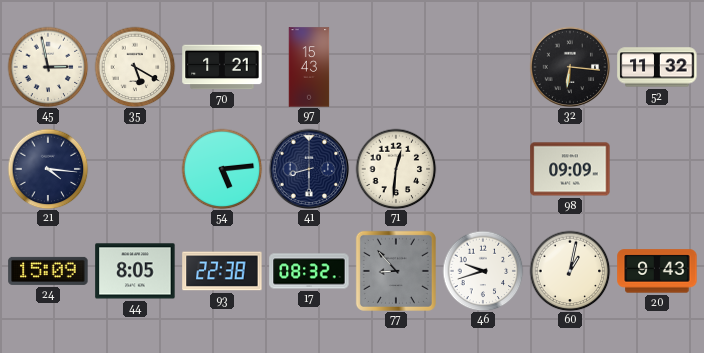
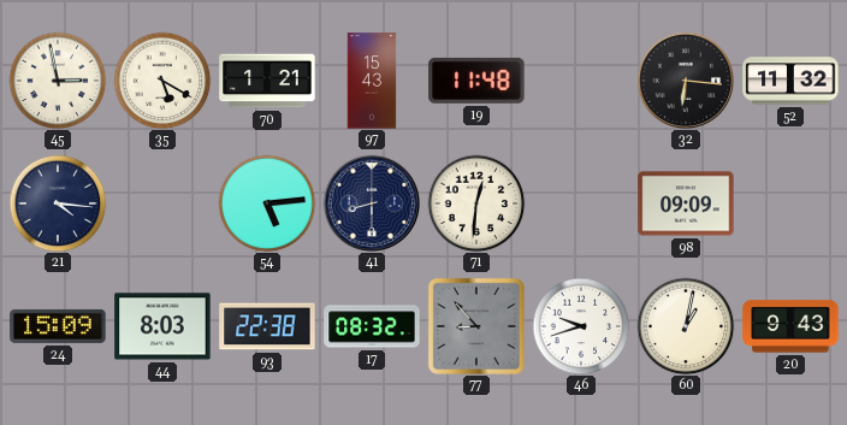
19: none -> 11:48
44: 8:05 -> 8:03
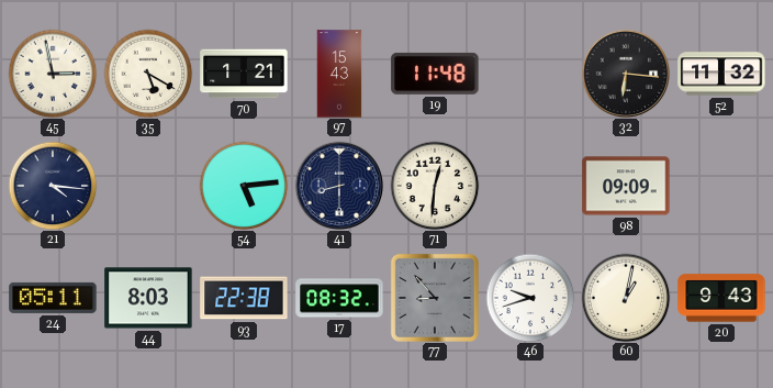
24: 15:09 -> 05:11
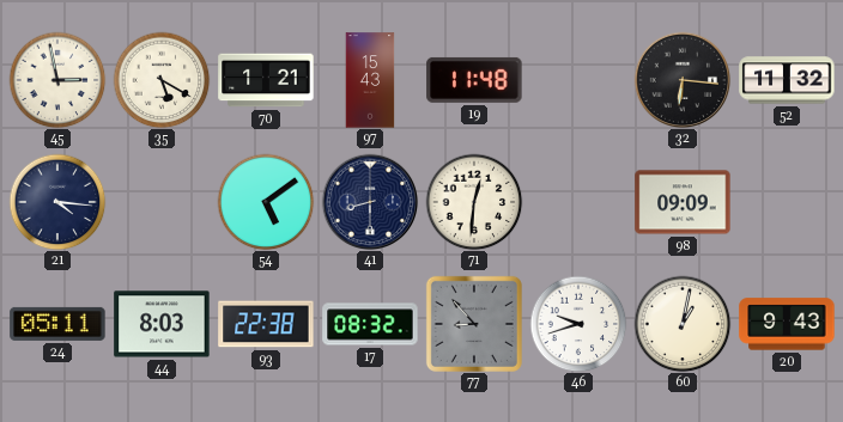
54: 5:14 -> 5:09
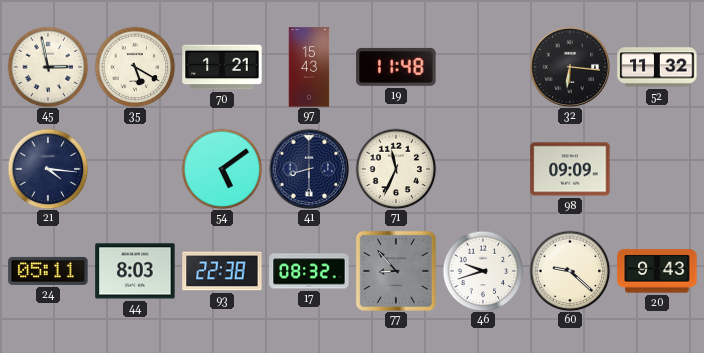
71: 12:31 -> 11:34
60: 1:02 -> 9:22
